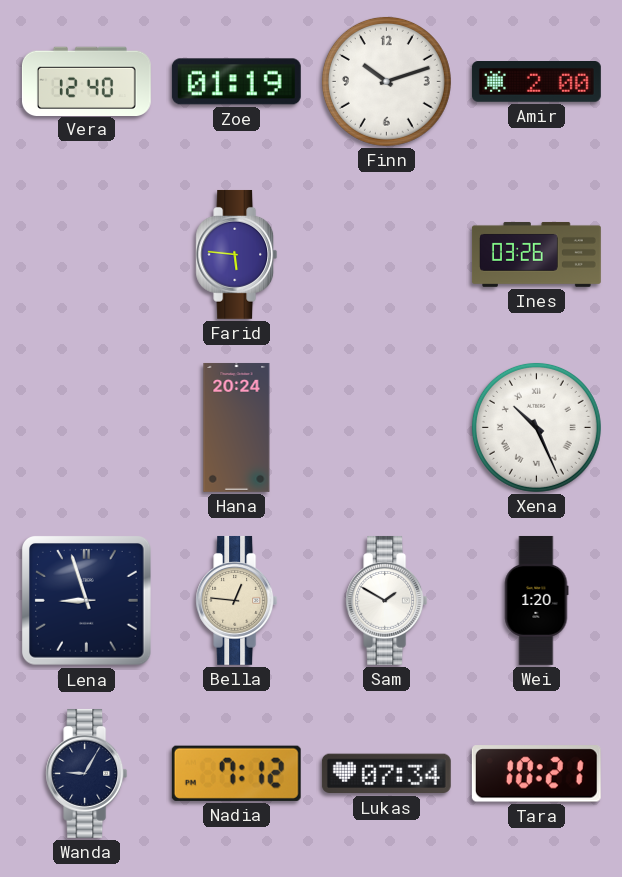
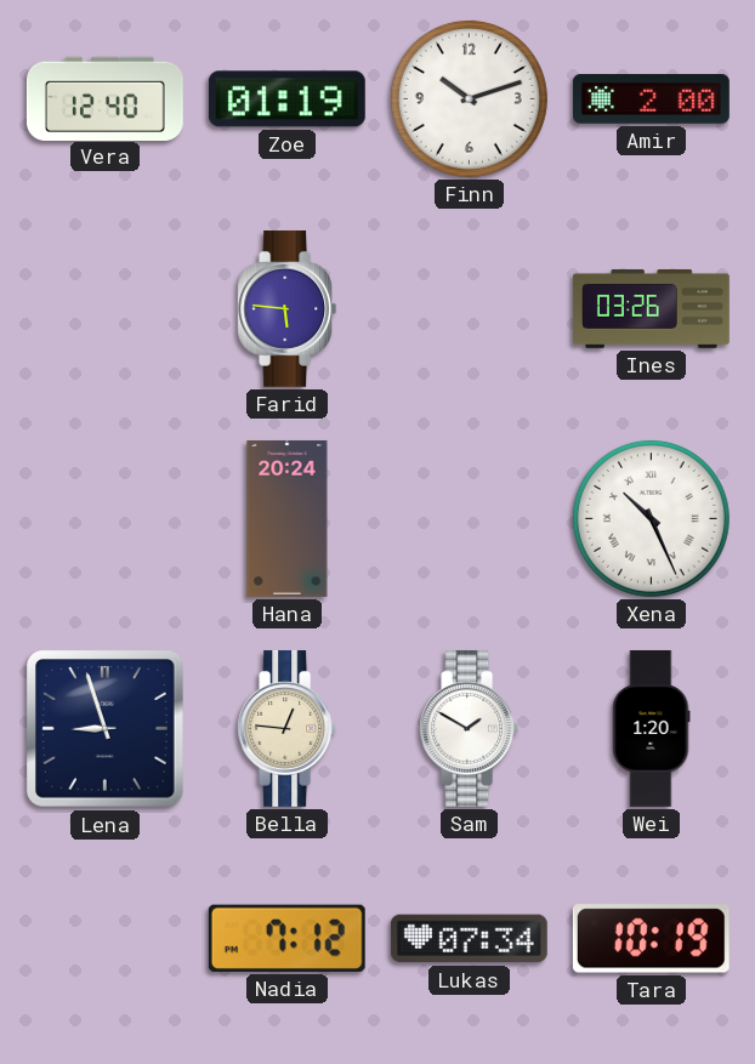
Wanda: 9:05 -> none
Tara: 10:21 -> 10:19
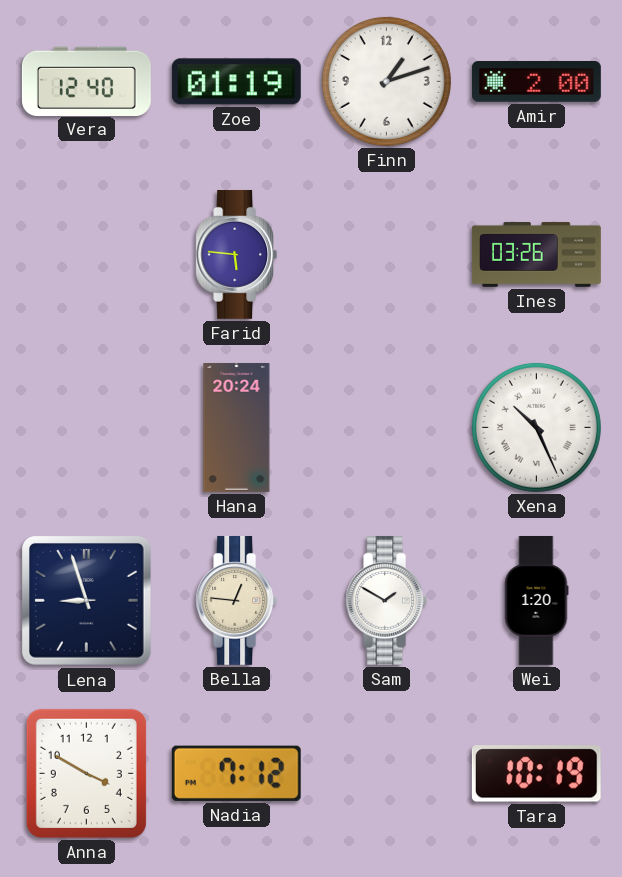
Finn: 10:12 -> 1:12
Anna: none -> 3:50
Lukas: 07:34 -> none
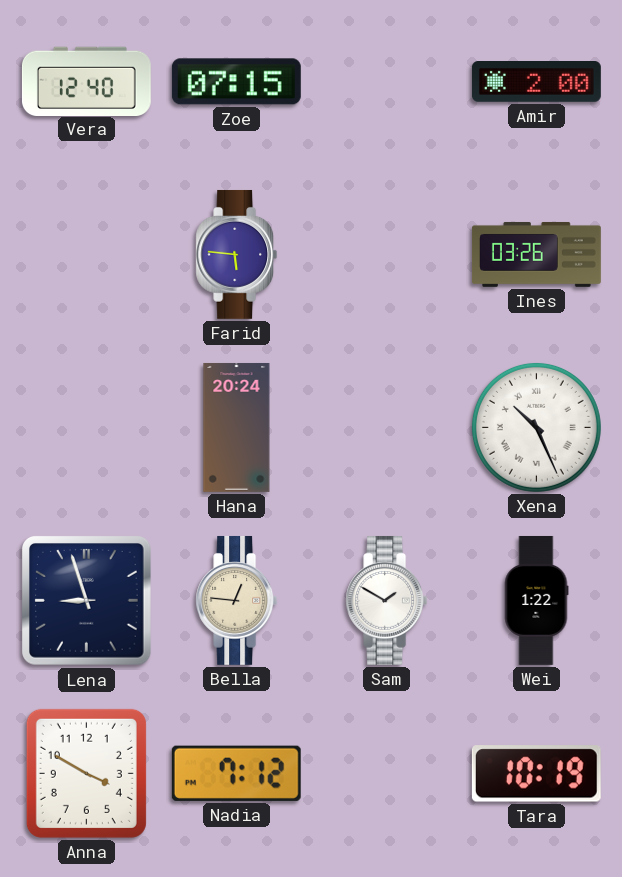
Zoe: 01:19 -> 07:15
Finn: 1:12 -> none
Wei: 1:20 -> 1:22
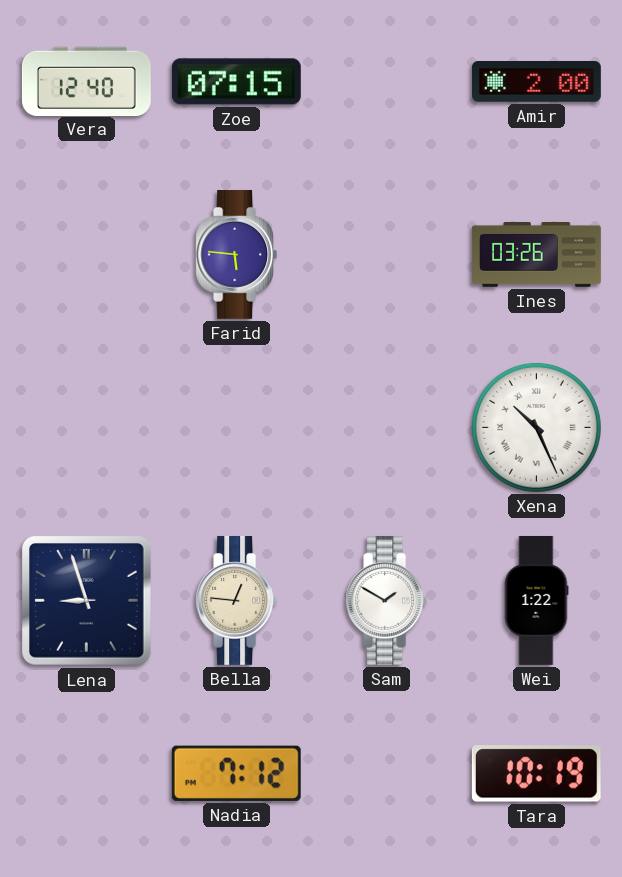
Hana: 20:24 -> none
Anna: 3:50 -> none
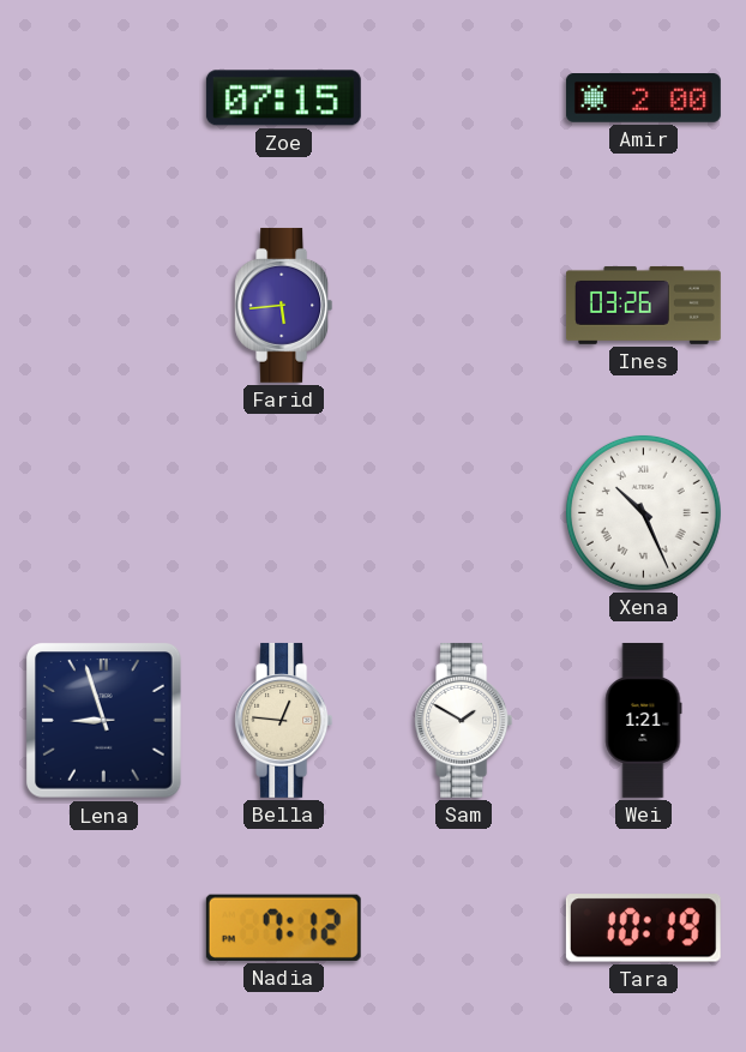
Vera: 12:40 -> none
Farid: 5:46 -> 5:44
Wei: 1:22 -> 1:21
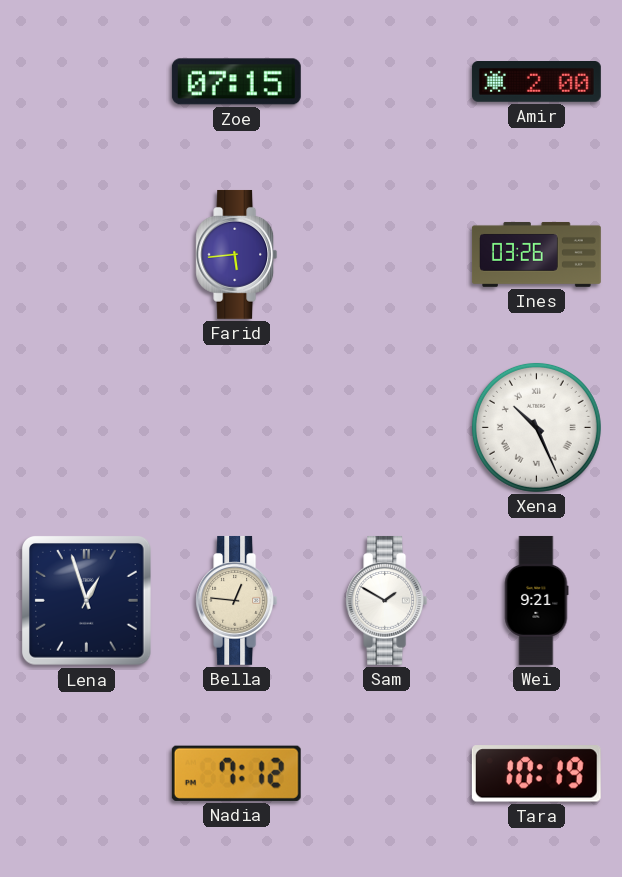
Lena: 8:57 -> 12:57
Wei: 1:21 -> 9:21
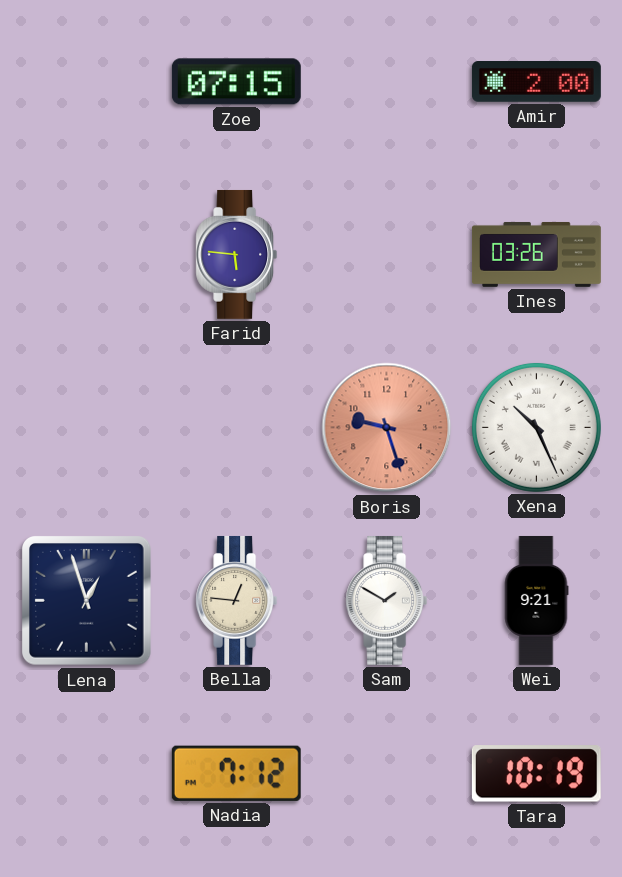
Farid: 5:44 -> 5:46
Boris: none -> 9:27
